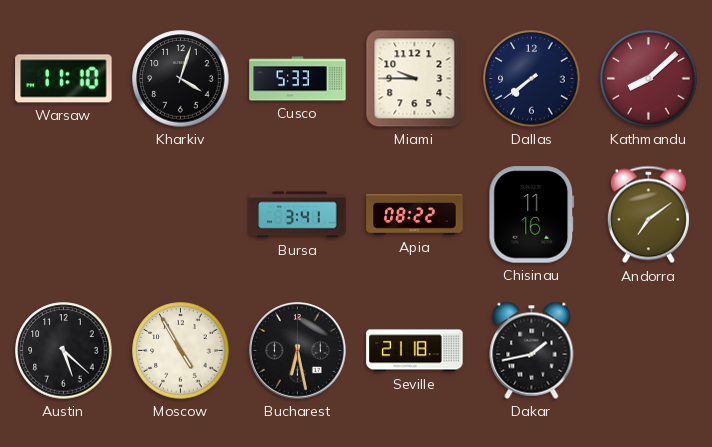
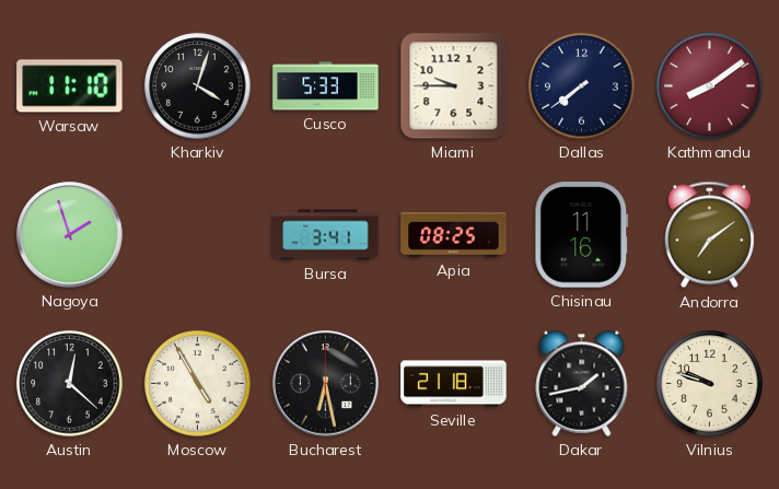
Kathmandu: 8:08 -> 8:09
Nagoya: none -> 1:57
Apia: 08:22 -> 08:25
Austin: 5:22 -> 12:22
Vilnius: none -> 9:48
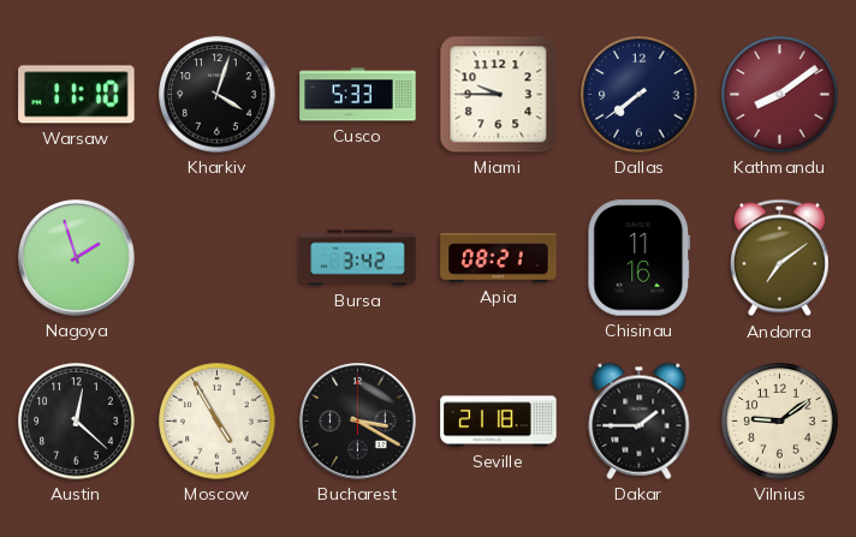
Bursa: 3:41 -> 3:42
Apia: 08:25 -> 08:21
Bucharest: 6:28 -> 3:20
Dakar: 1:43 -> 1:45
Vilnius: 9:48 -> 9:09
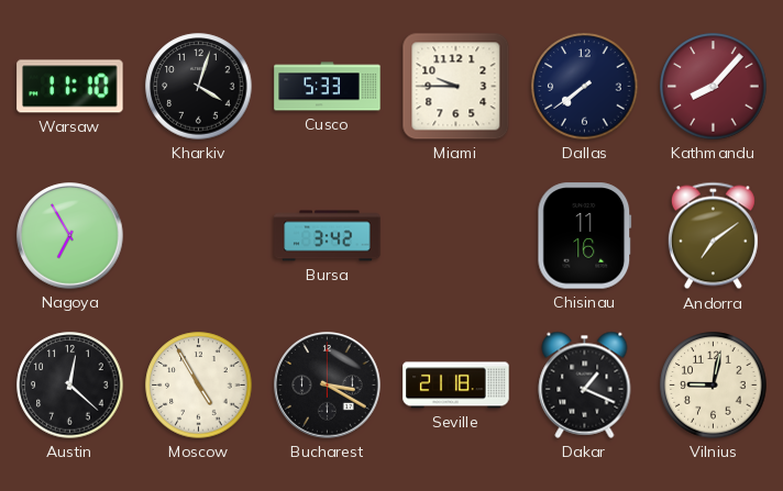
Kathmandu: 8:09 -> 8:07
Nagoya: 1:57 -> 6:55
Apia: 08:21 -> none
Dakar: 1:45 -> 1:19
Vilnius: 9:09 -> 9:02
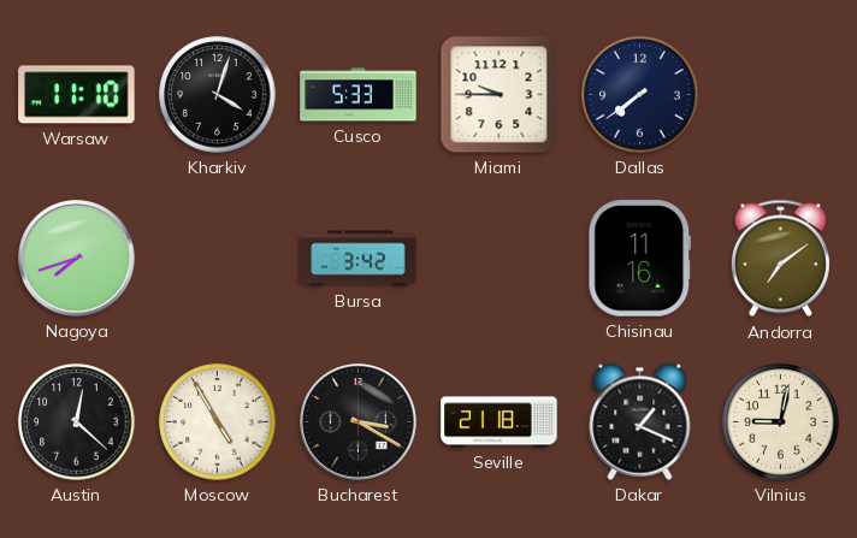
Kathmandu: 8:07 -> none
Nagoya: 6:55 -> 7:42
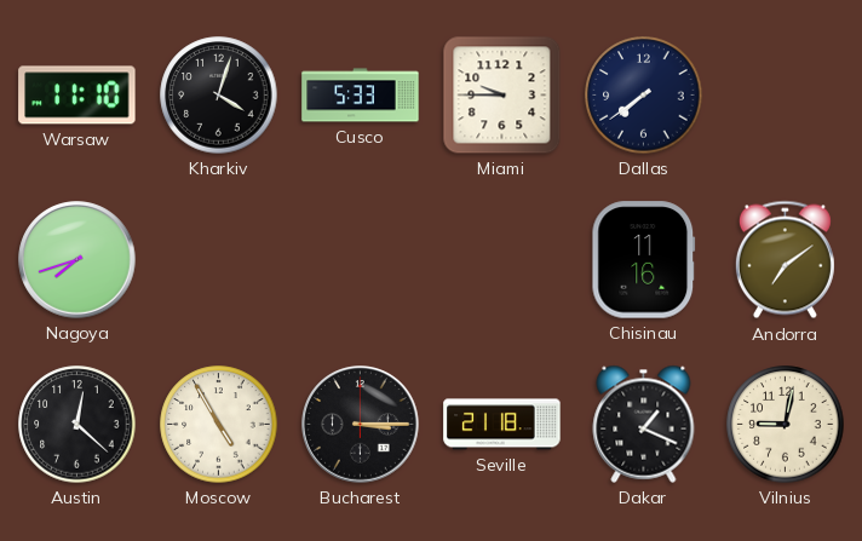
Bursa: 3:42 -> none
Bucharest: 3:20 -> 3:15
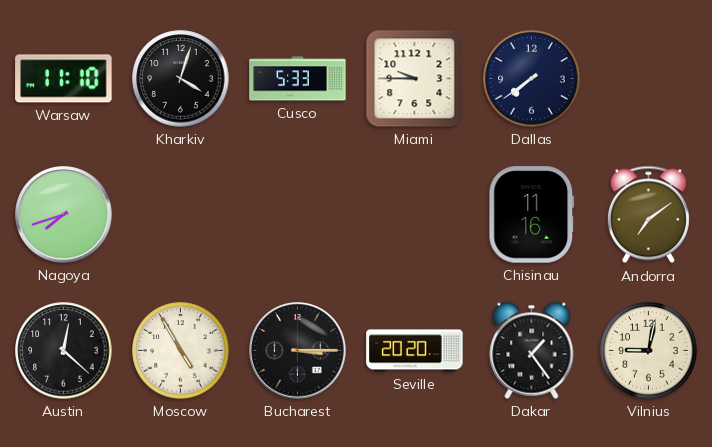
Seville: 21:18 -> 20:20
Dakar: 1:19 -> 1:24
